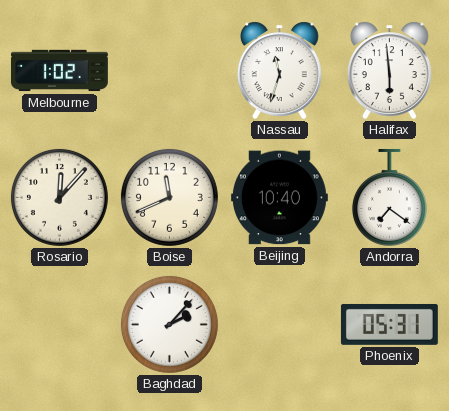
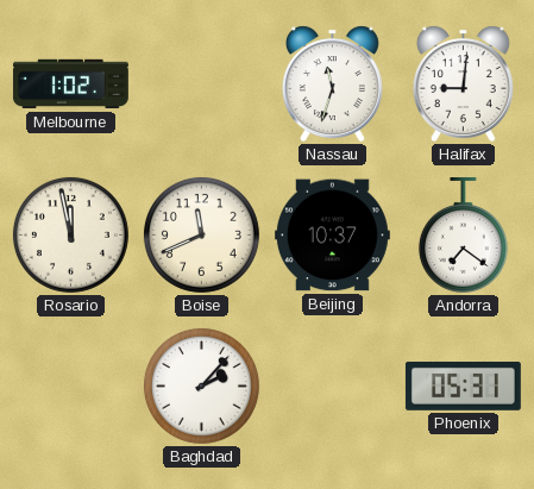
Halifax: 5:59 -> 9:01
Rosario: 12:07 -> 11:58
Beijing: 10:40 -> 10:37
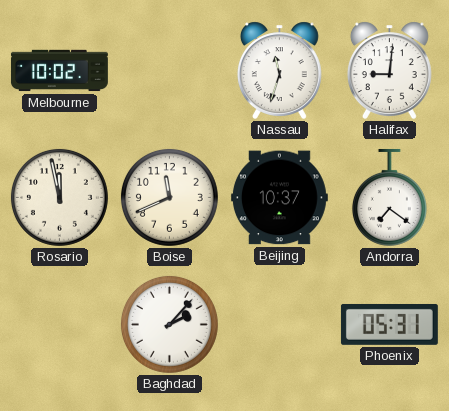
Melbourne: 1:02 -> 10:02
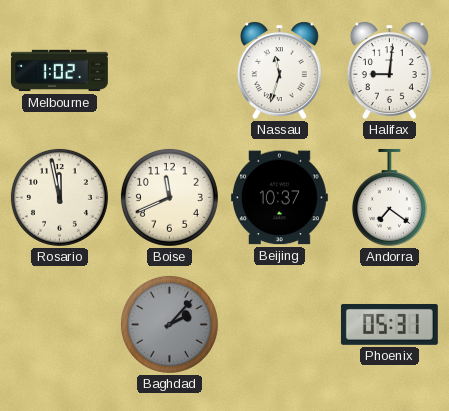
Melbourne: 10:02 -> 1:02
Baghdad dial: white -> grey
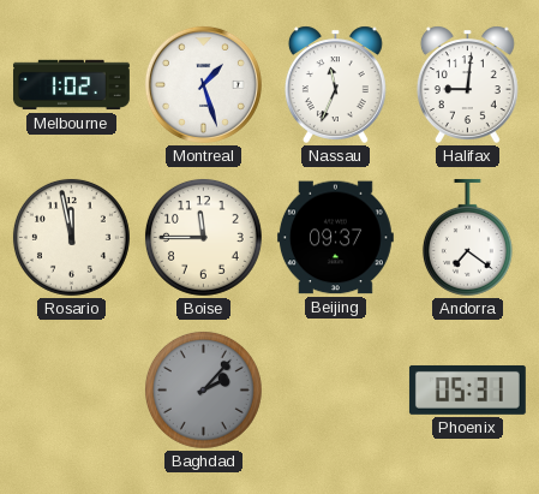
Montreal: none -> 1:27
Nassau: 11:33 -> 11:34
Boise: 11:41 -> 11:45
Beijing: 10:37 -> 09:37
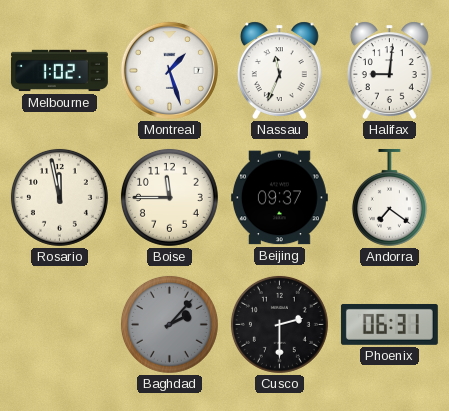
Cusco: none -> 2:30
Phoenix: 05:31 -> 06:31
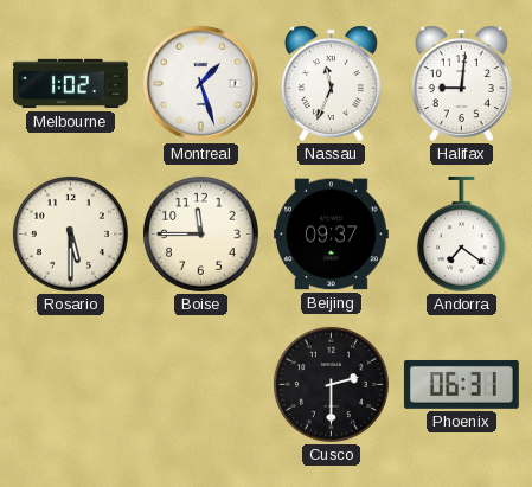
Rosario: 11:58 -> 5:30
Baghdad: 2:07 -> none
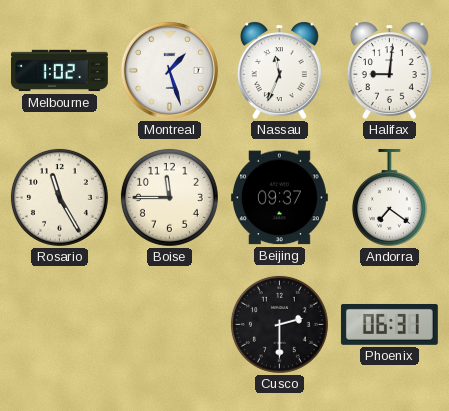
Rosario: 5:30 -> 11:25
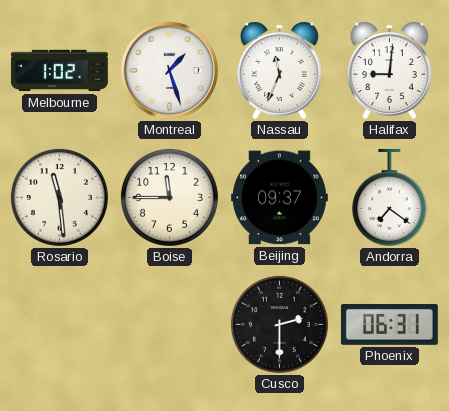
Rosario: 11:25 -> 11:29
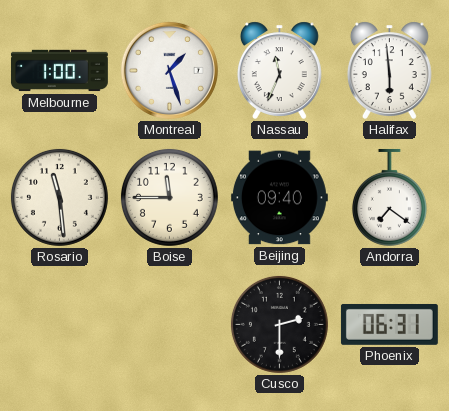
Melbourne: 1:02 -> 1:00
Halifax: 9:01 -> 5:59
Beijing: 09:37 -> 09:40
